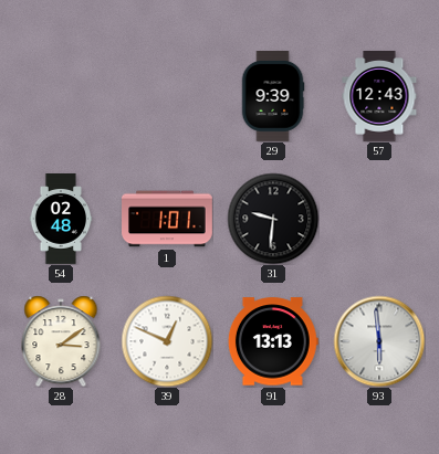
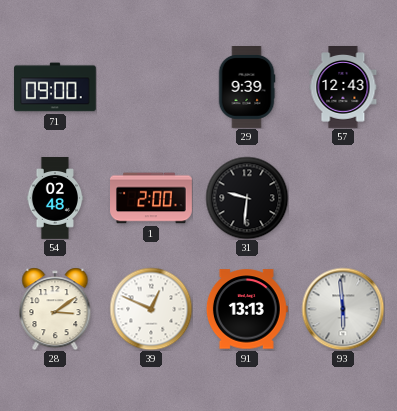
71: none -> 09:00
1: 1:01 -> 2:00
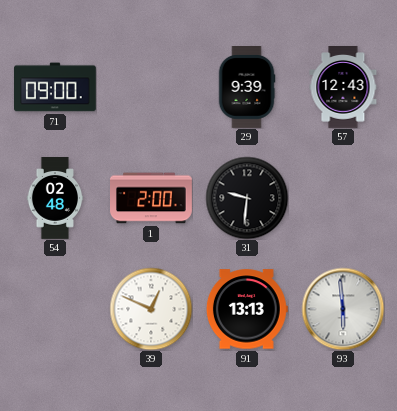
28: 3:09 -> none
